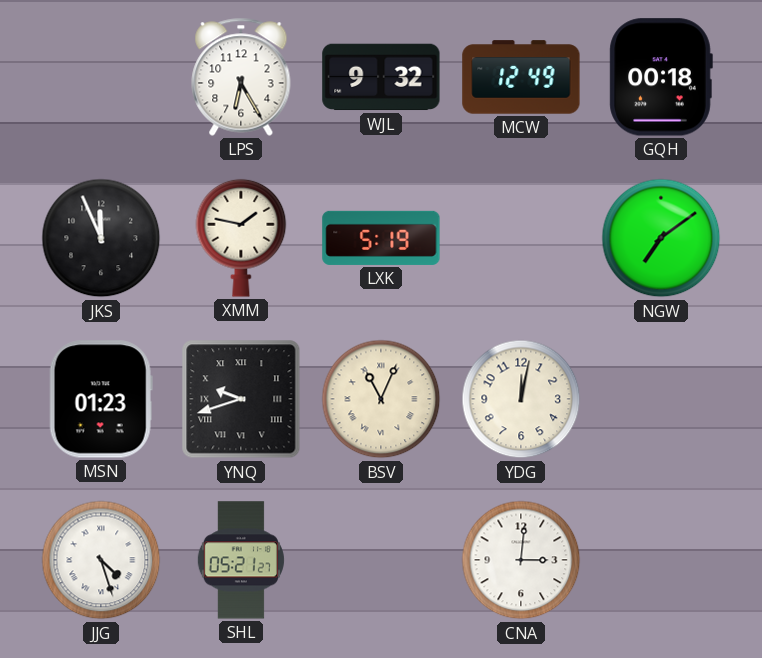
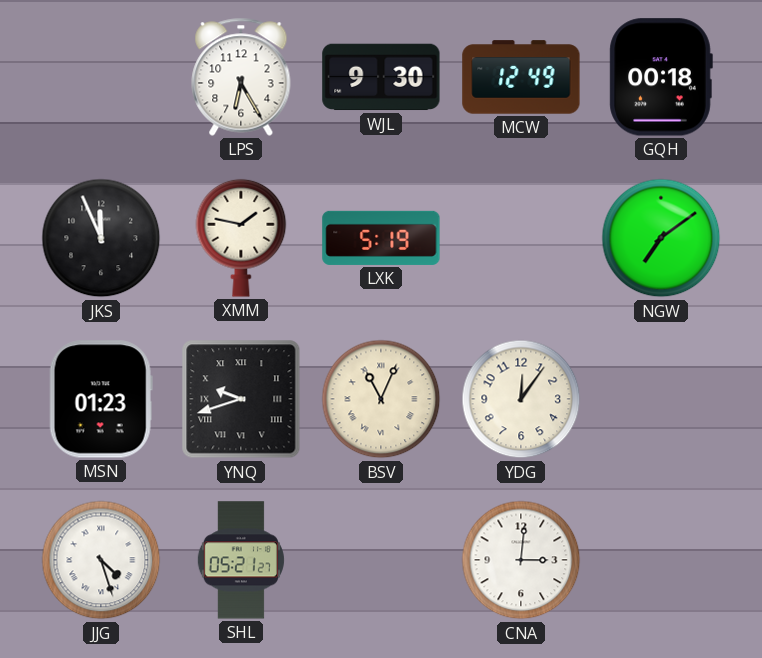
WJL: 9:32 -> 9:30
YDG: 12:02 -> 12:06
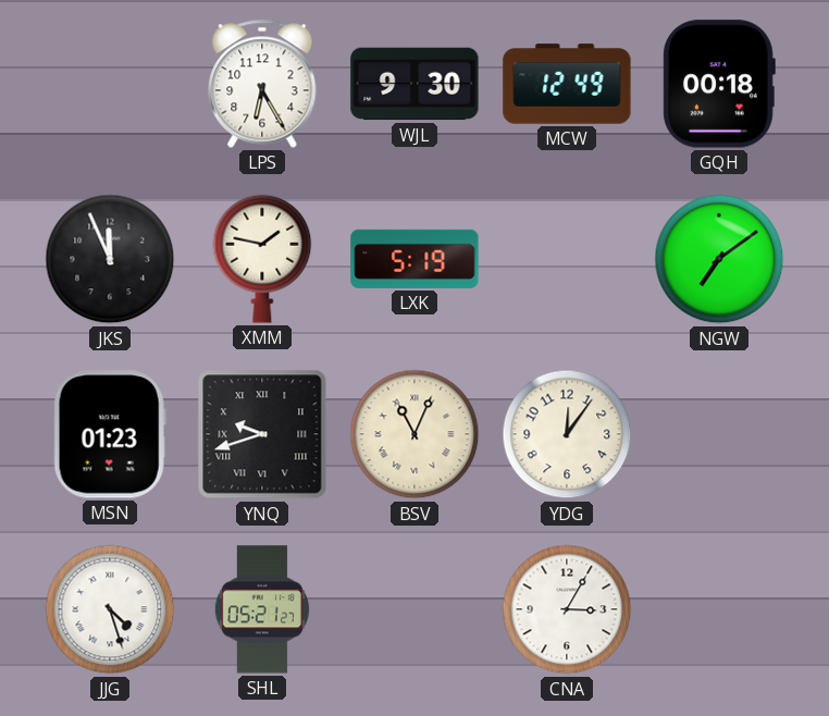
CNA: 3:01 -> 3:05
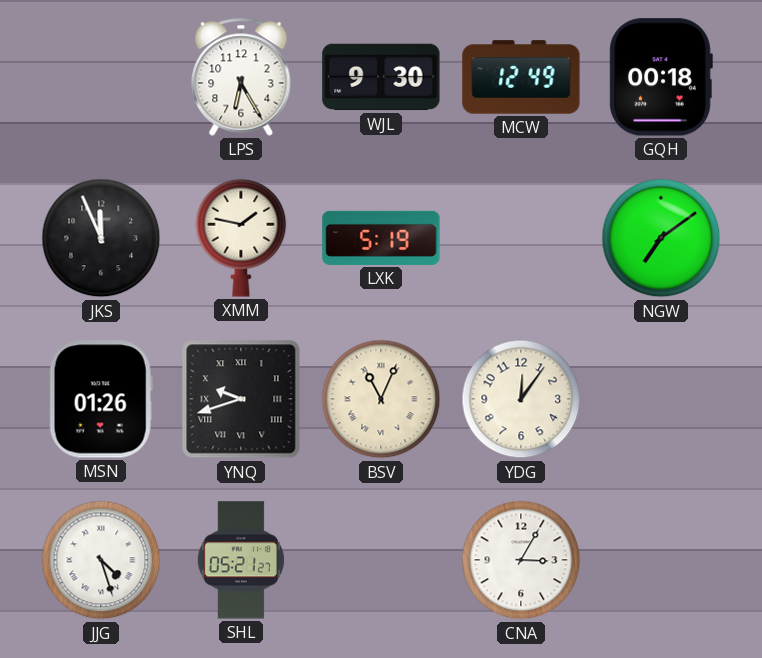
MSN: 01:23 -> 01:26
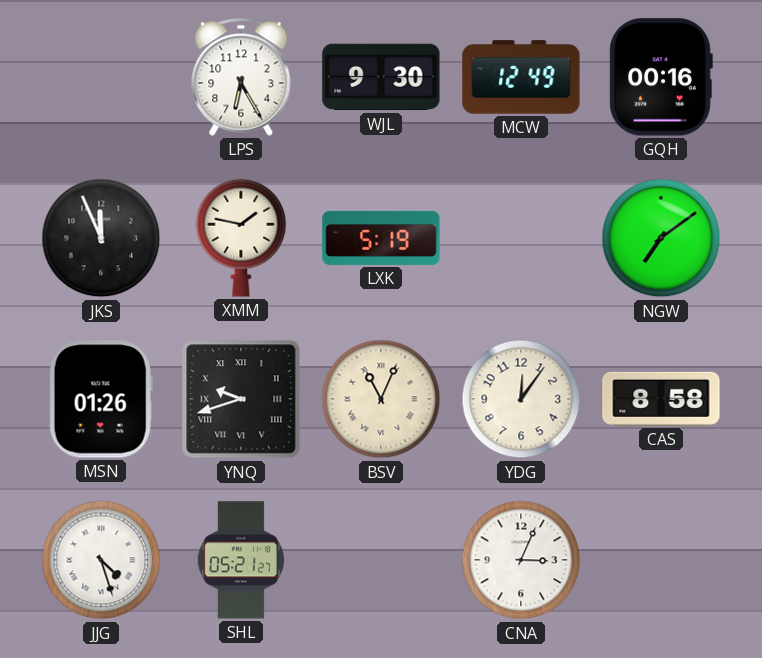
GQH: 00:18 -> 00:16
CAS: none -> 8:58
CNA: 3:05 -> 3:04
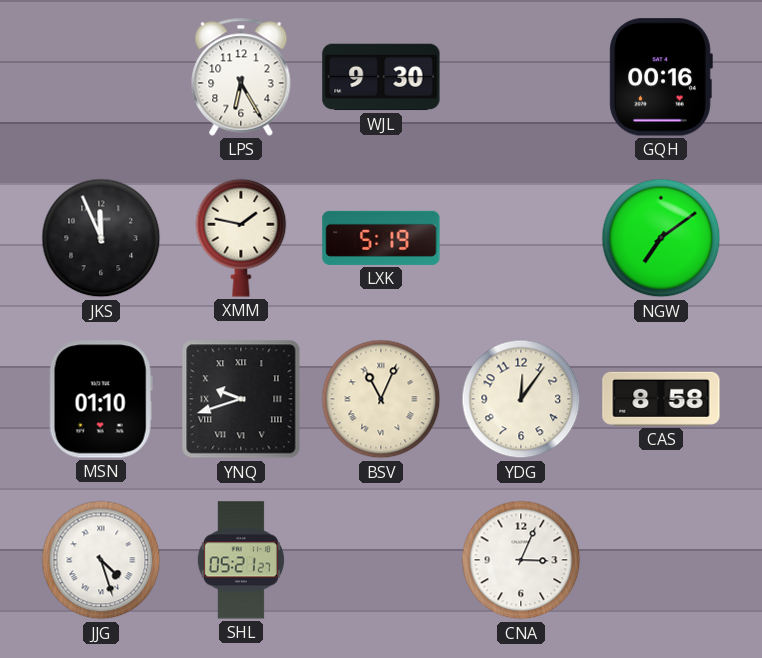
MCW: 12:49 -> none
MSN: 01:26 -> 01:10
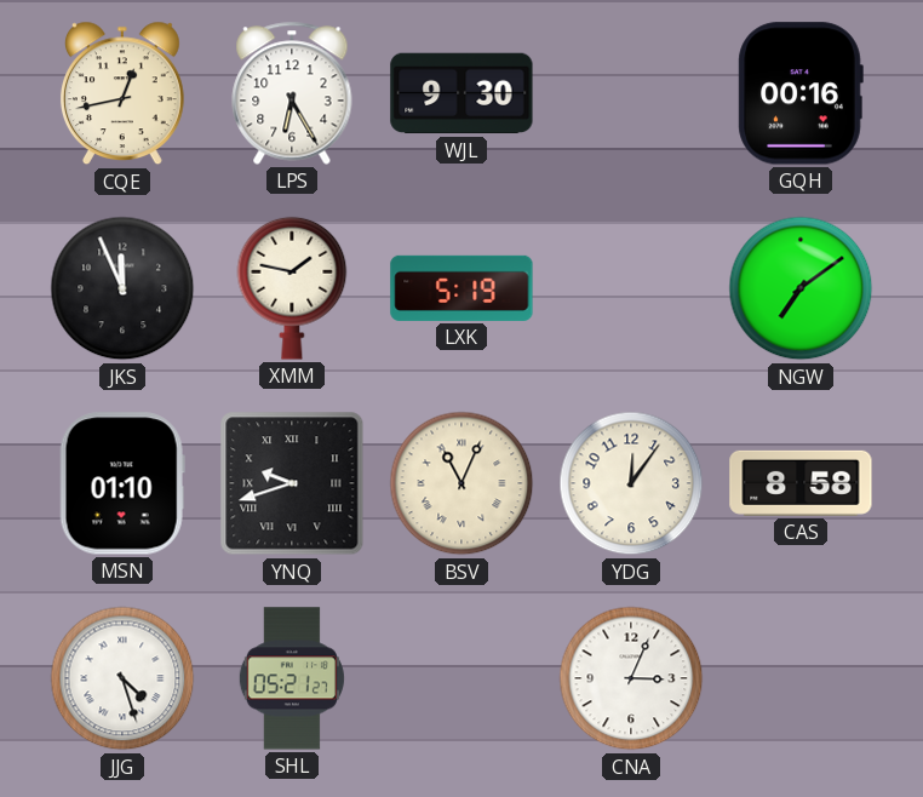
CQE: none -> 12:43
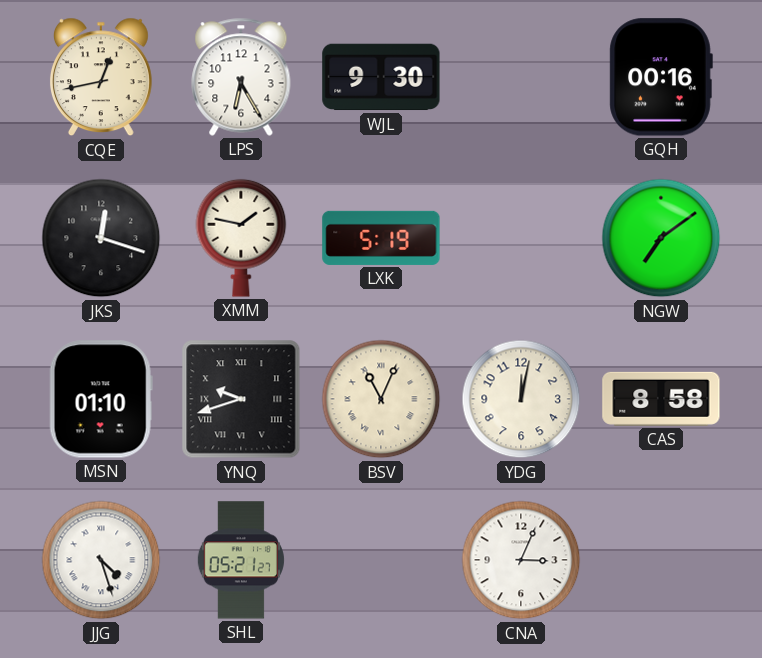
JKS: 11:56 -> 12:18
YDG: 12:06 -> 12:02
